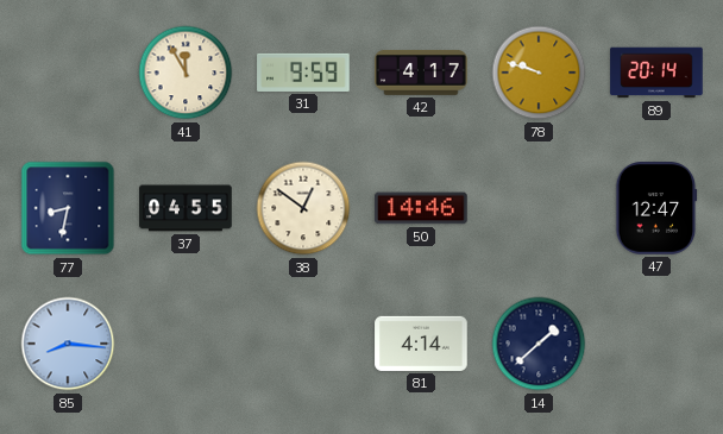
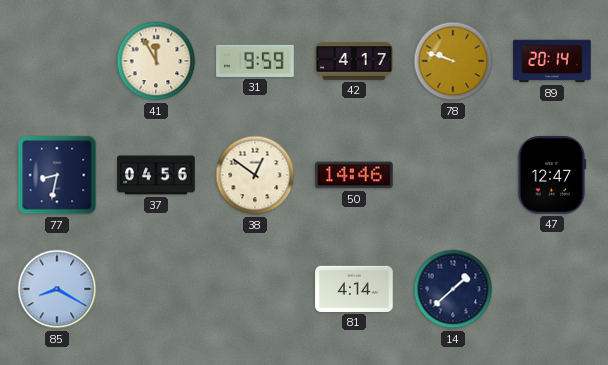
37: 04:55 -> 04:56
85: 8:16 -> 8:20
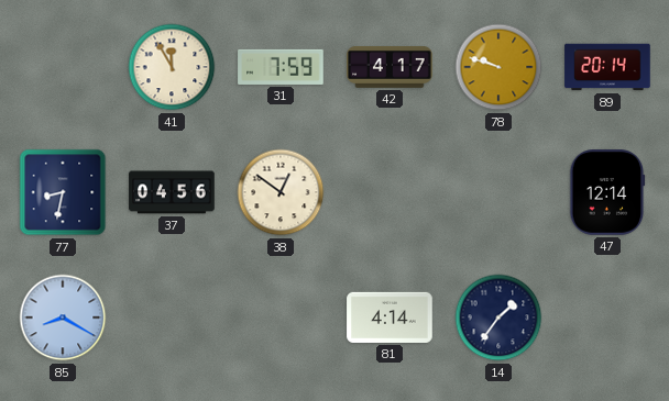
31: 9:59 -> 7:59
50: 14:46 -> none
47: 12:47 -> 12:14
14: 1:38 -> 1:36
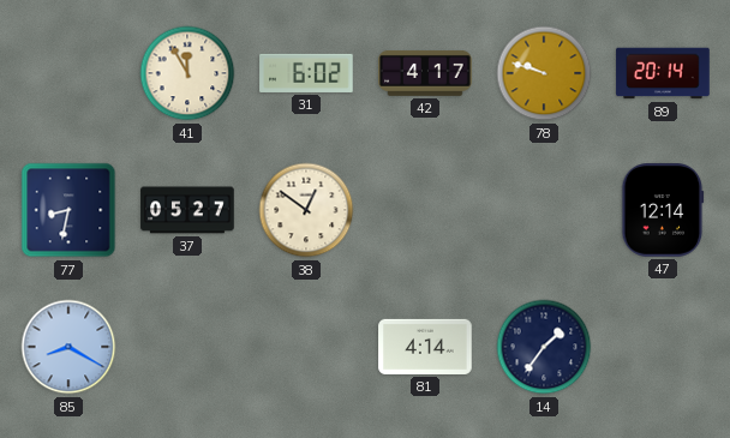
31: 7:59 -> 6:02
37: 04:56 -> 05:27
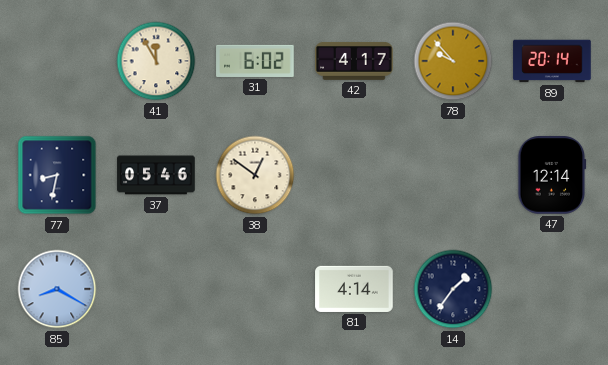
78: 9:48 -> 9:53
37: 05:27 -> 05:46
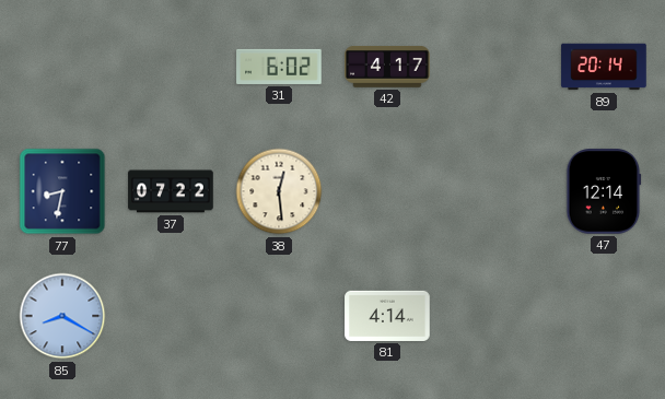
41: 11:55 -> none
78: 9:53 -> none
37: 05:46 -> 07:22
38: 12:51 -> 12:29
14: 1:36 -> none
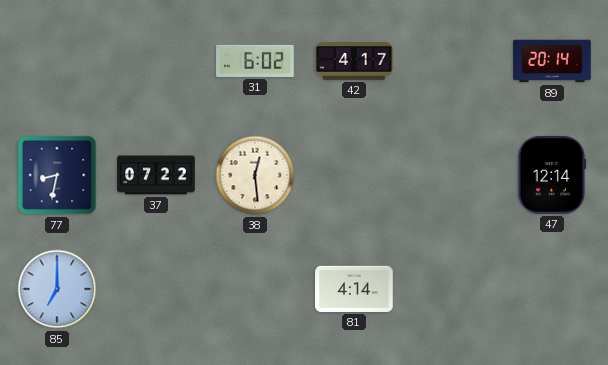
85: 8:20 -> 7:00
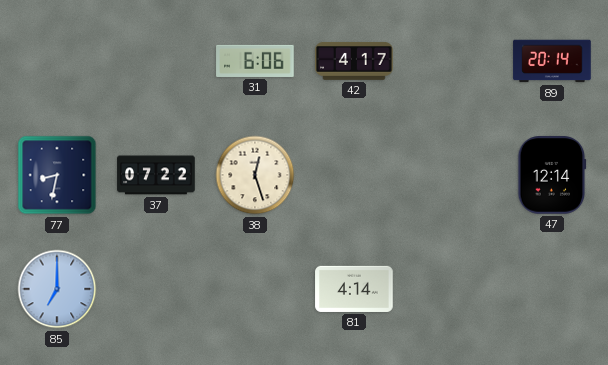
31: 6:02 -> 6:06
38: 12:29 -> 12:27
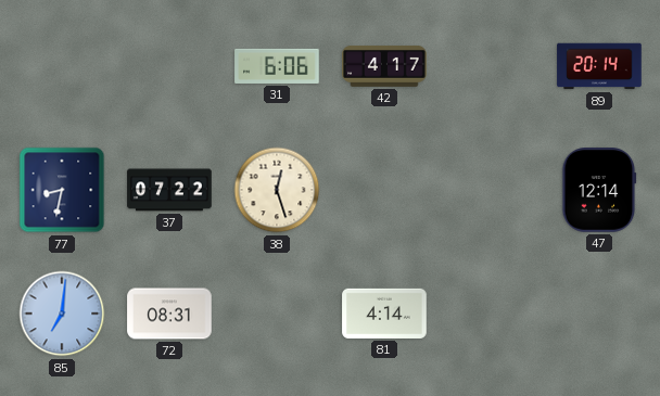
85: 7:00 -> 7:01
72: none -> 08:31
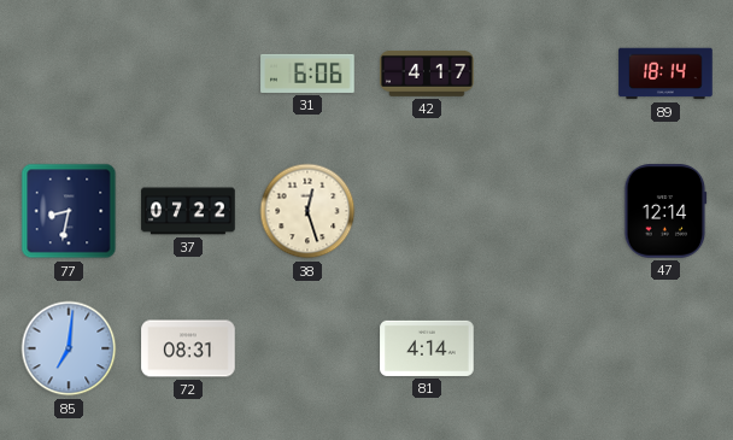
89: 20:14 -> 18:14
